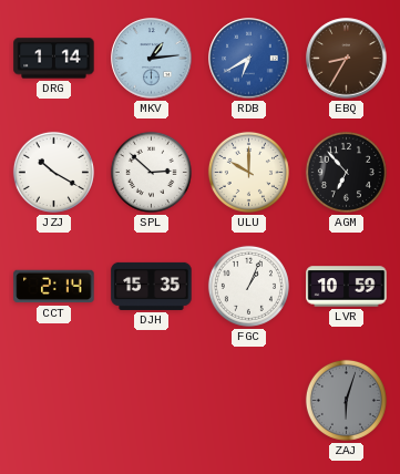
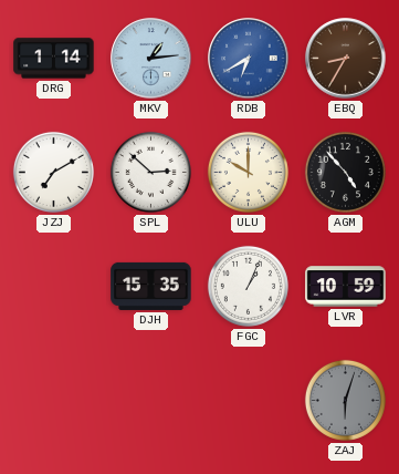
JZJ: 10:20 -> 7:10
AGM: 6:53 -> 4:53
CCT: 2:14 -> none
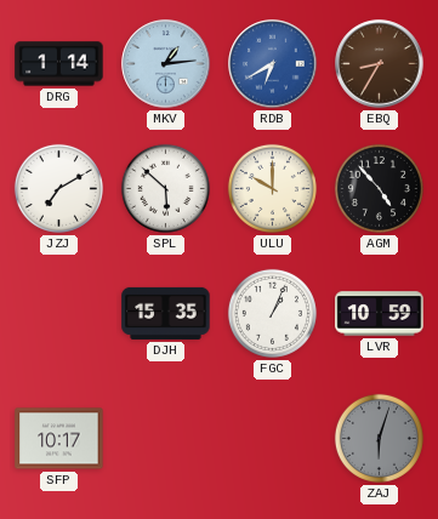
SPL: 2:52 -> 5:52
SFP: none -> 10:17
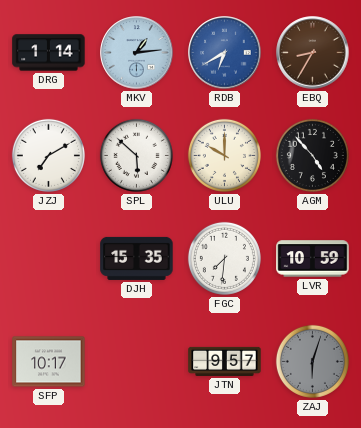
FGC: 1:04 -> 7:31
JTN: none -> 9:57
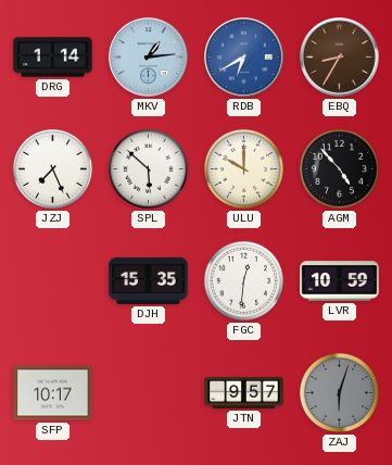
JZJ: 7:10 -> 7:26
FGC: 7:31 -> 12:31
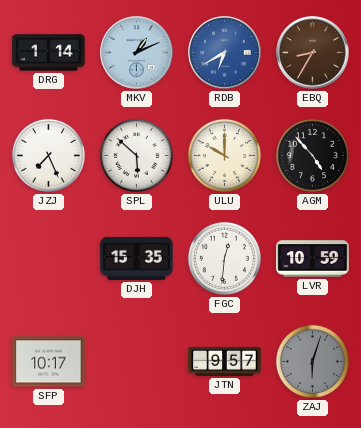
MKV: 1:14 -> 1:11
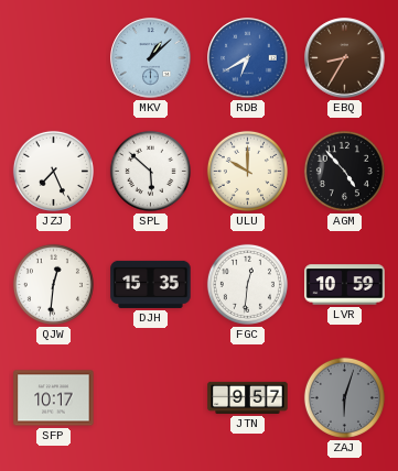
DRG: 1:14 -> none
MKV: 1:11 -> 1:08
QJW: none -> 12:31
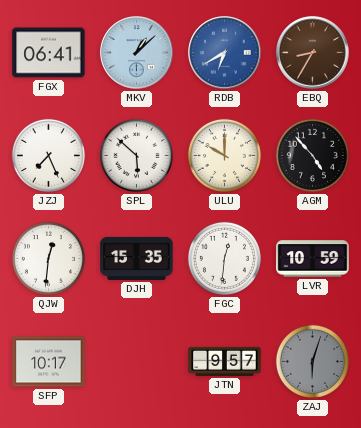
FGX: none -> 06:41
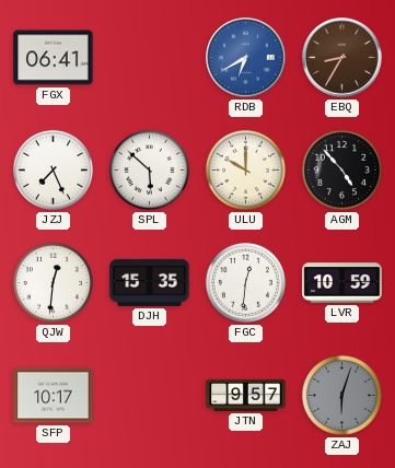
MKV: 1:08 -> none
